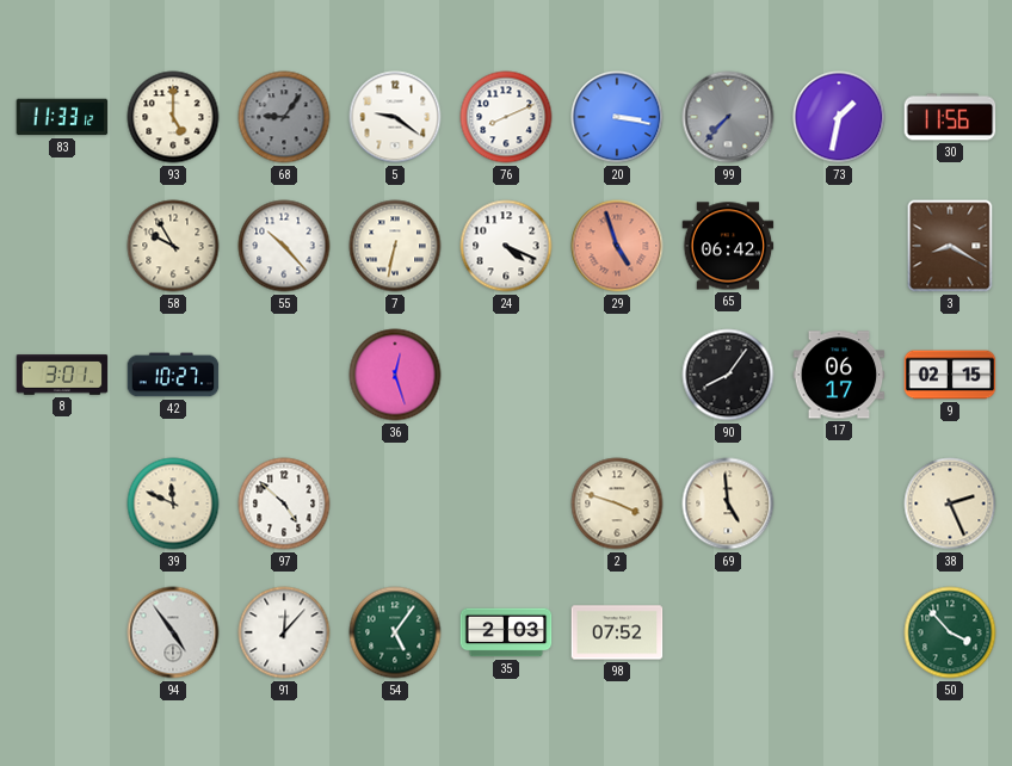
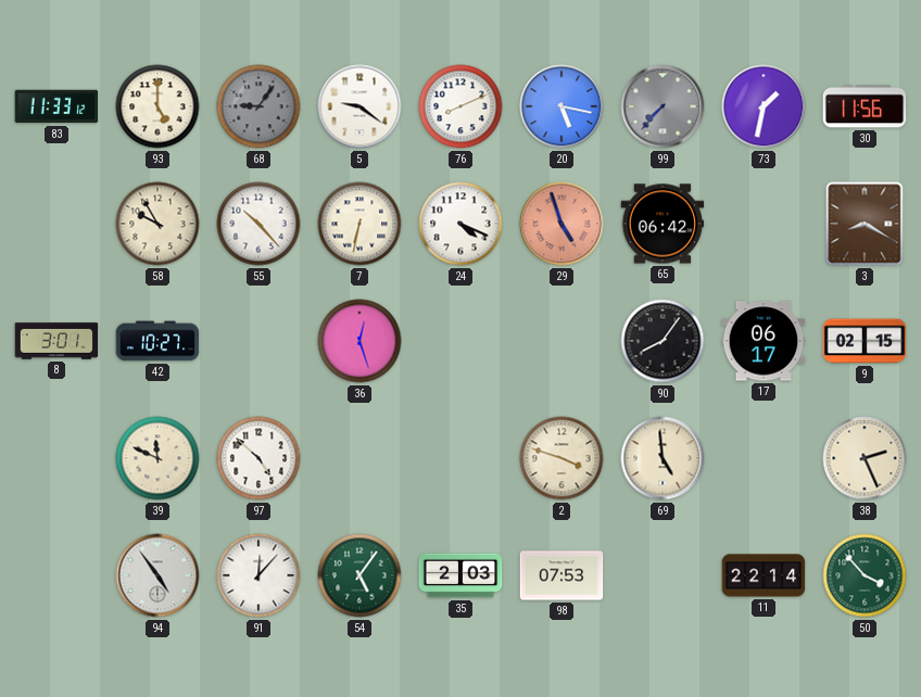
20: 3:17 -> 5:17
98: 07:52 -> 07:53
11: none -> 22:14
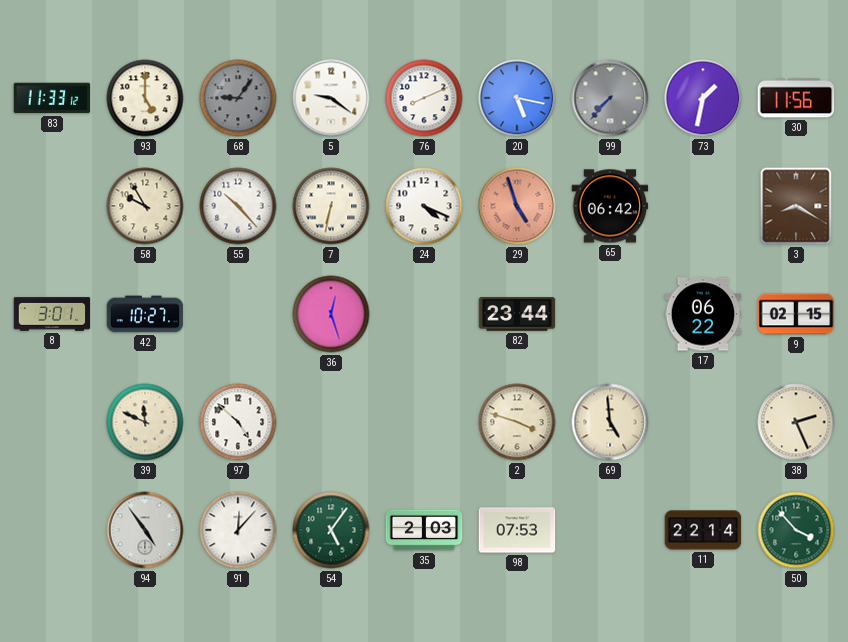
82: none -> 23:44
90: 8:06 -> none
17: 06:17 -> 06:22
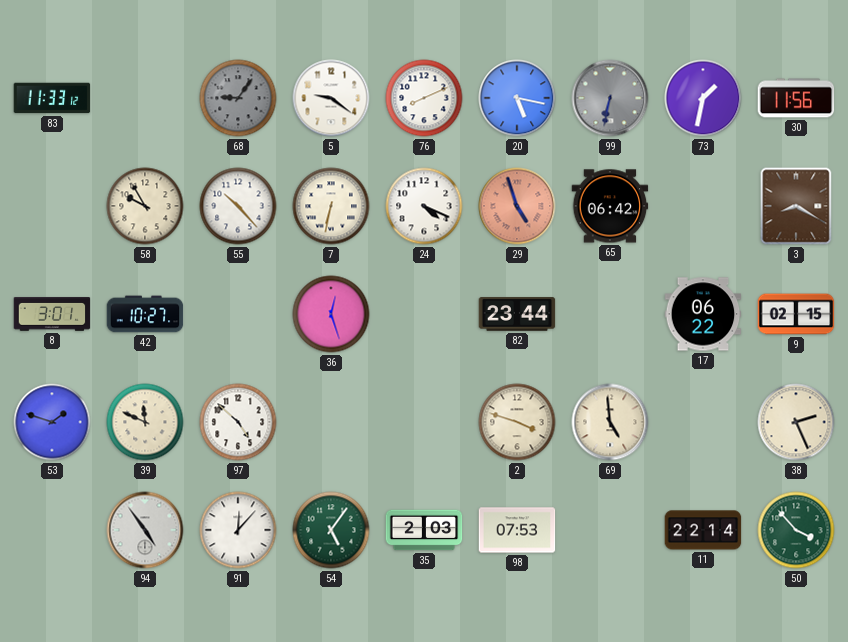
93: 5:00 -> none
99: 7:37 -> 6:32
53: none -> 1:48
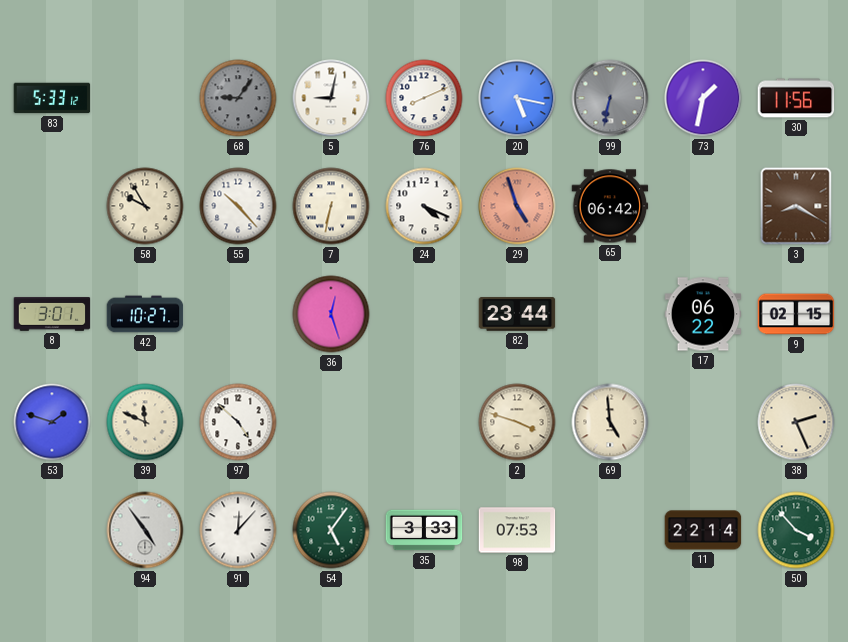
83: 11:33 -> 5:33
5: 9:21 -> 9:02
35: 2:03 -> 3:33
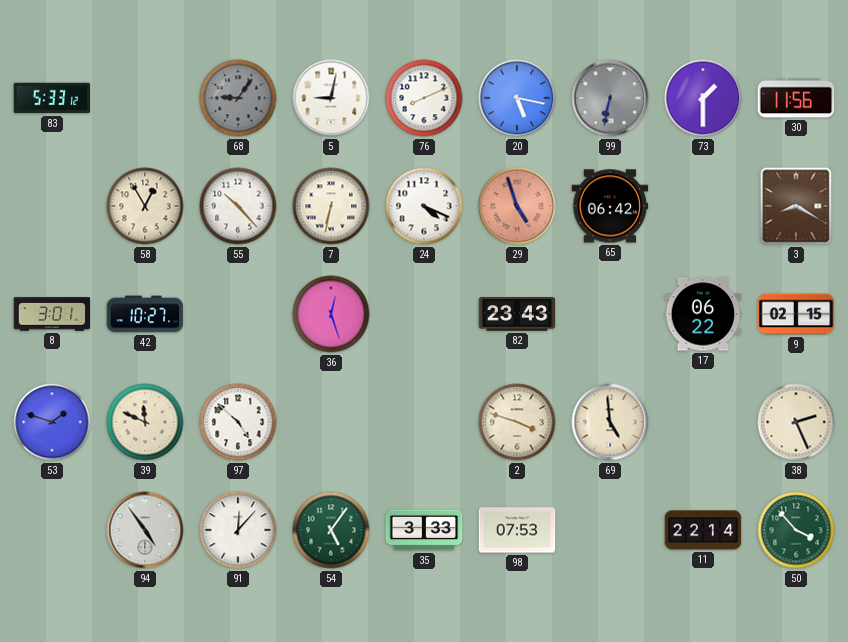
73: 1:32 -> 1:30
58: 9:55 -> 12:55
82: 23:44 -> 23:43
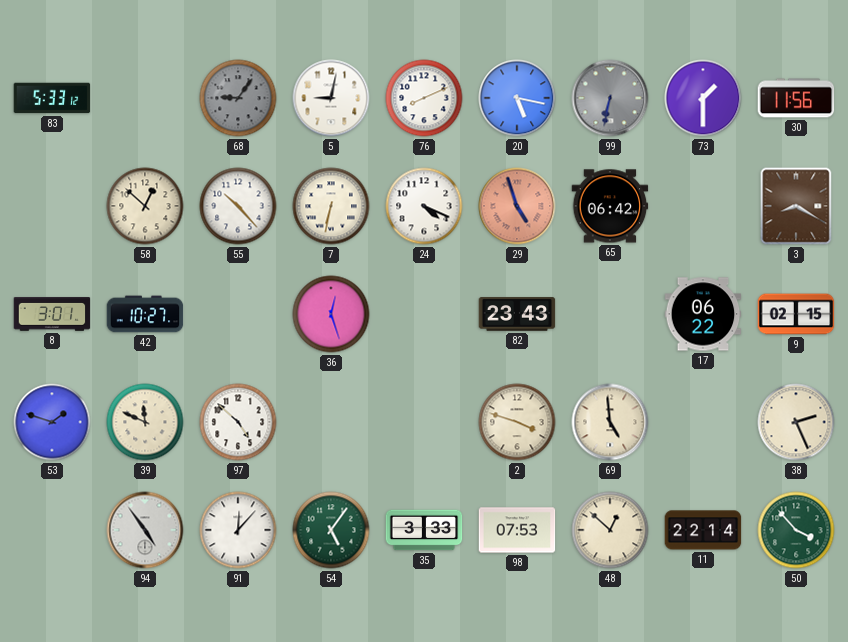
58: 12:55 -> 12:52
48: none -> 12:52
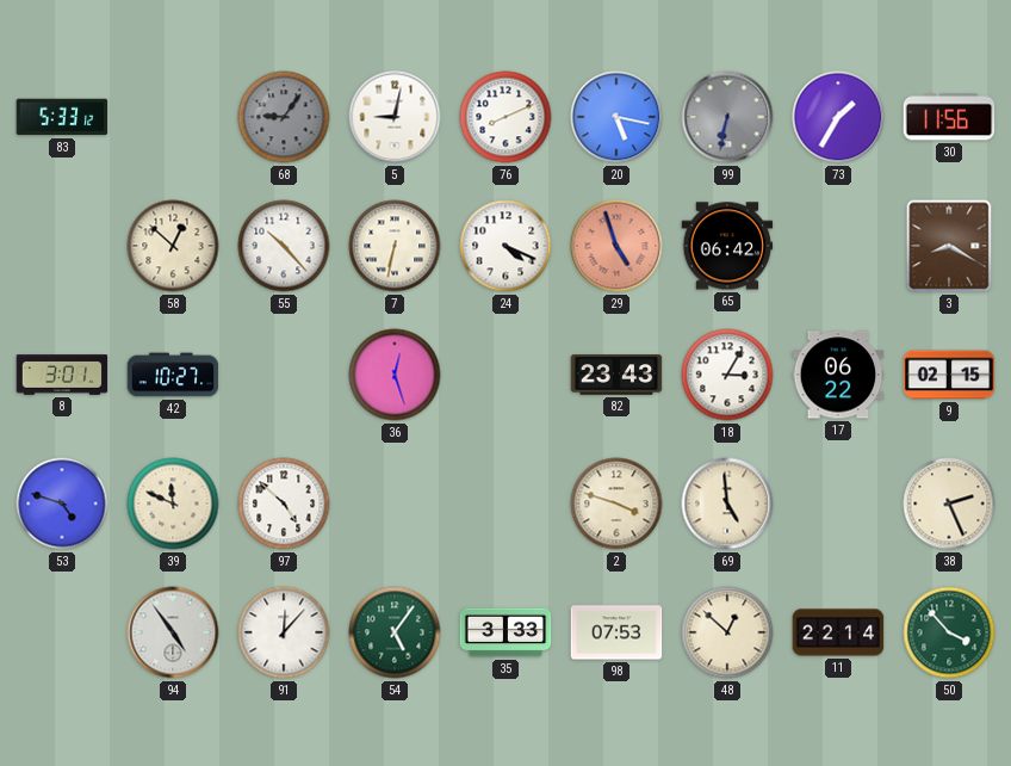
73: 1:30 -> 1:35
18: none -> 3:05
53: 1:48 -> 4:48
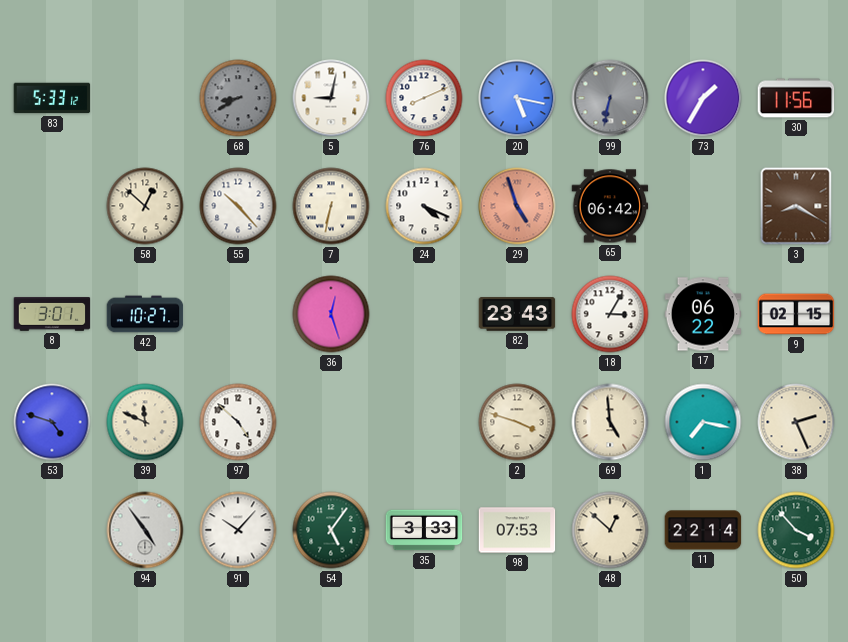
68: 9:06 -> 8:40
1: none -> 7:17
91: 12:07 -> 10:07
